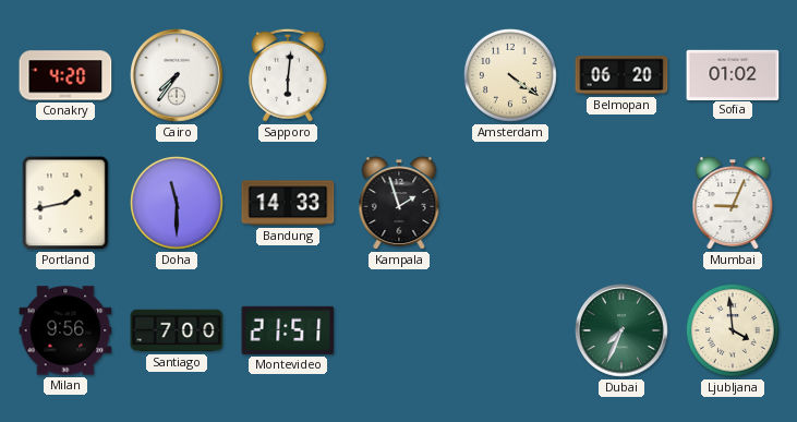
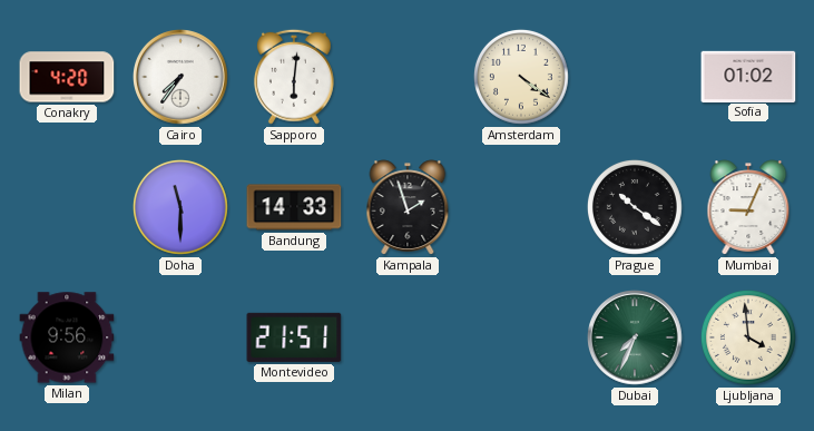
Belmopan: 06:20 -> none
Portland: 1:43 -> none
Prague: none -> 10:21
Santiago: 7:00 -> none
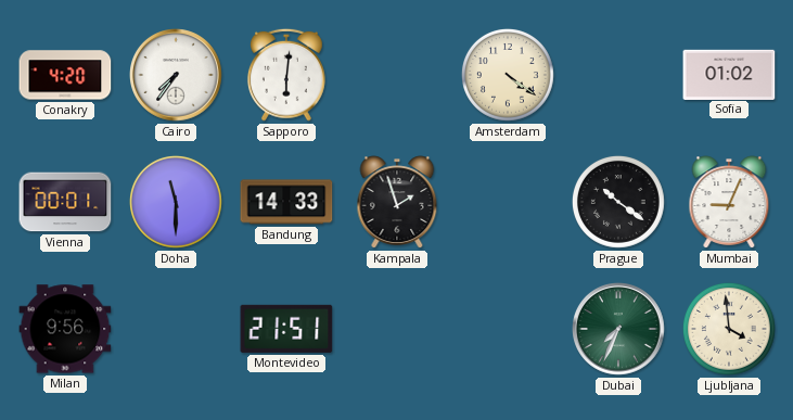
Vienna: none -> 00:01
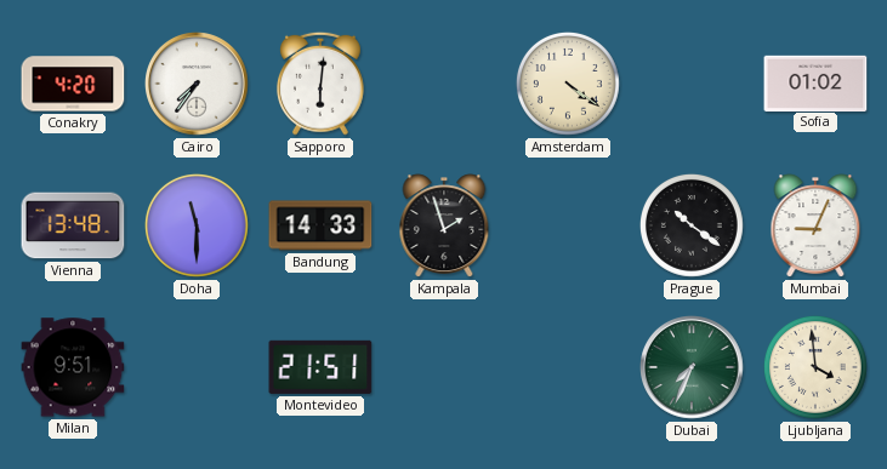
Vienna: 00:01 -> 13:48
Milan: 9:56 -> 9:51
